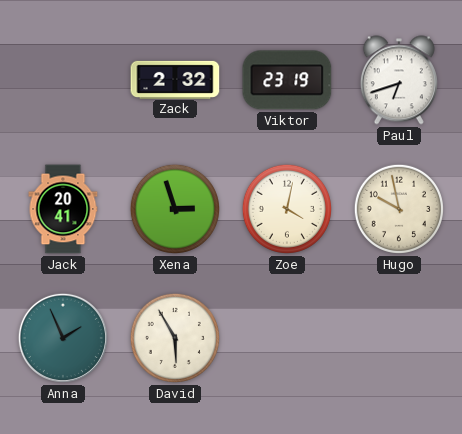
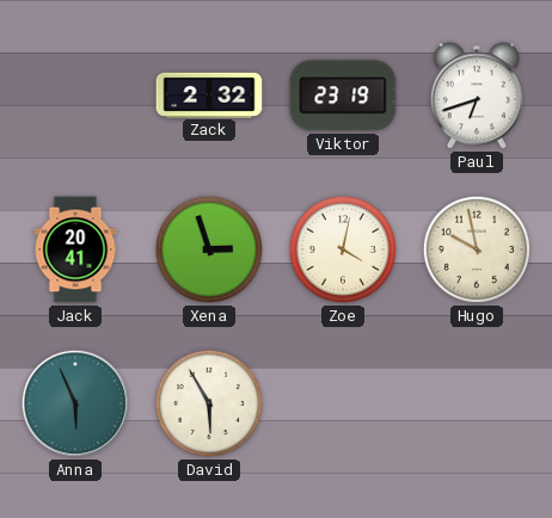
Anna: 1:56 -> 5:56
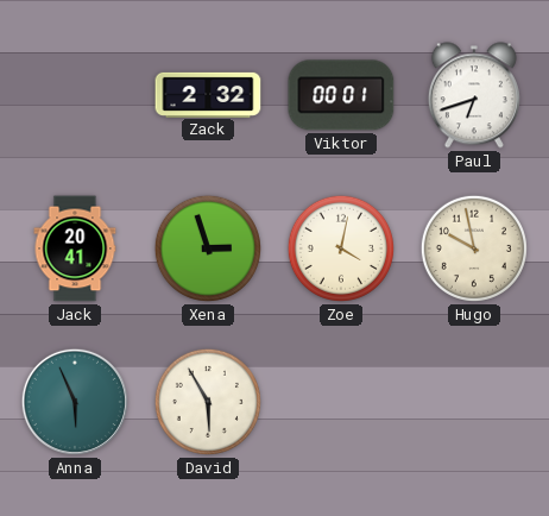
Viktor: 23:19 -> 00:01
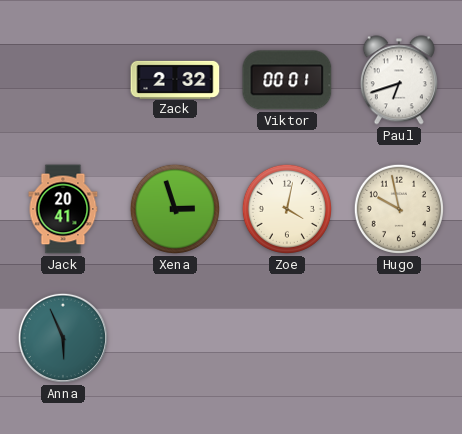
David: 5:55 -> none
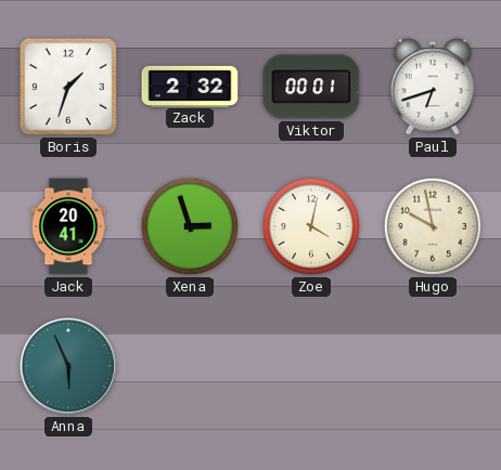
Boris: none -> 1:33
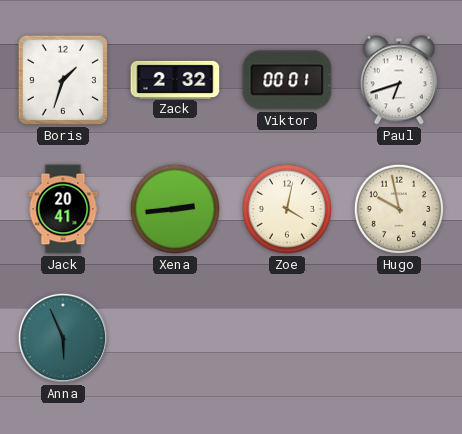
Xena: 2:57 -> 2:44
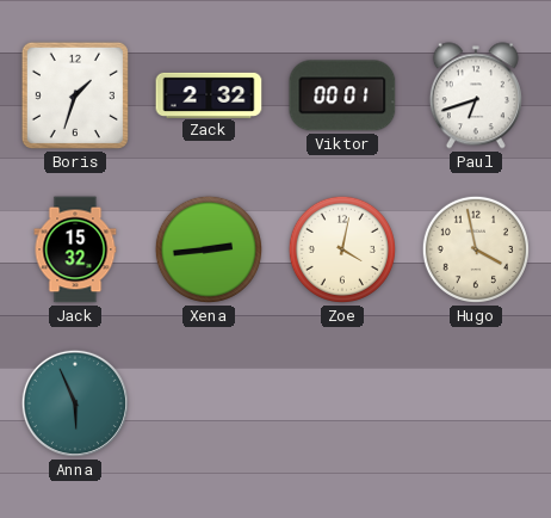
Jack: 20:41 -> 15:32
Hugo: 9:58 -> 3:58
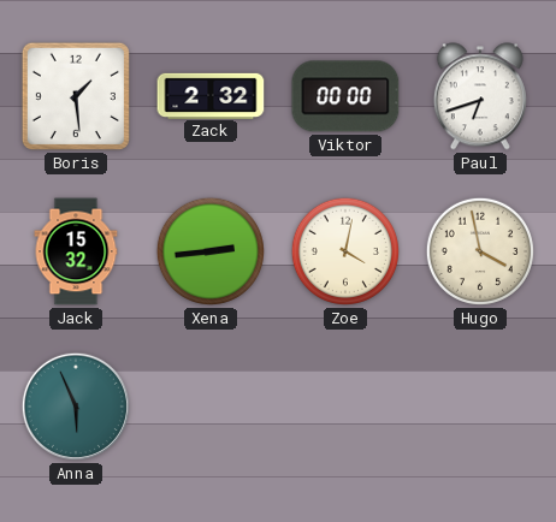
Boris: 1:33 -> 1:29
Viktor: 00:01 -> 00:00
